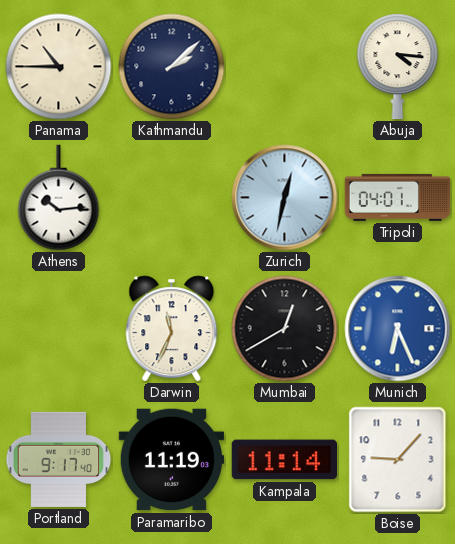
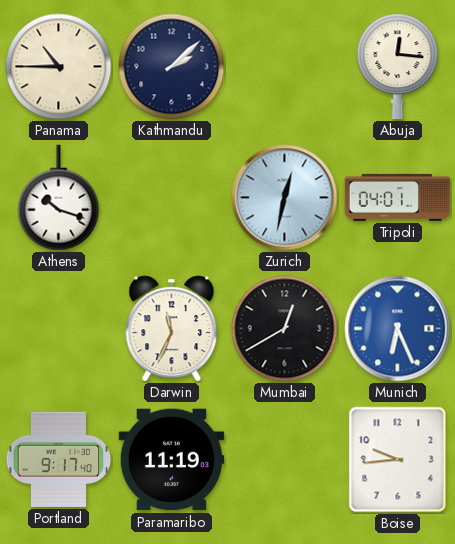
Abuja: 4:16 -> 12:16
Athens: 10:14 -> 10:18
Kampala: 11:14 -> none
Boise: 9:07 -> 9:44
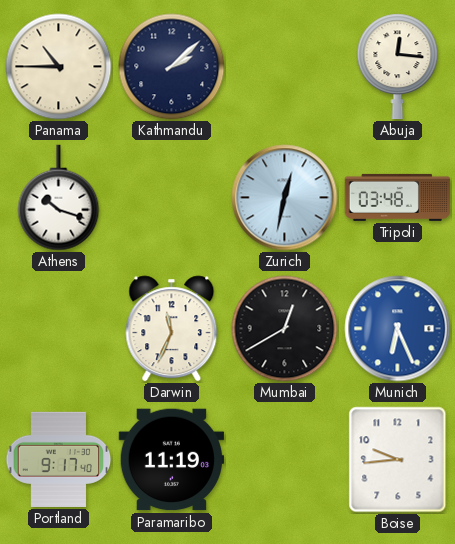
Tripoli: 04:01 -> 03:48
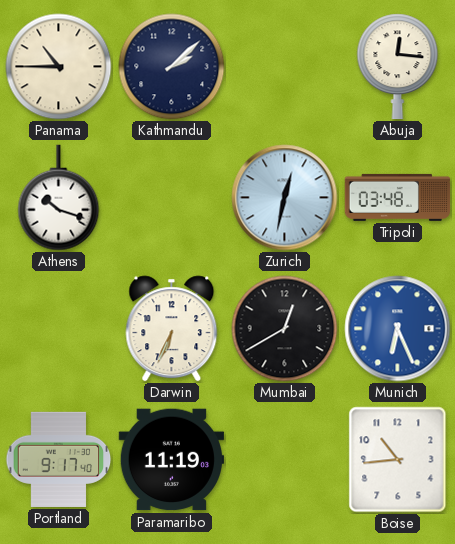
Darwin: 11:34 -> 6:34
Boise: 9:44 -> 10:44
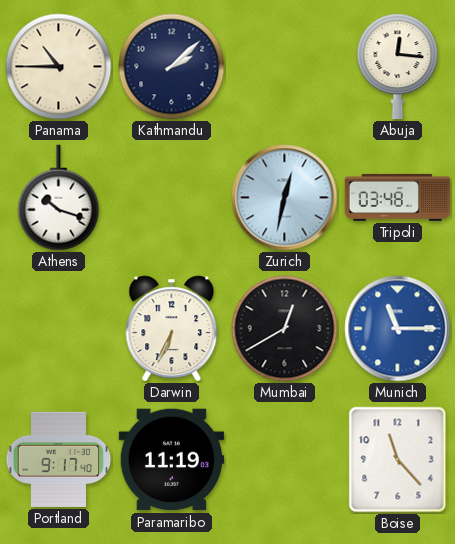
Munich: 6:26 -> 11:15
Boise: 10:44 -> 11:23
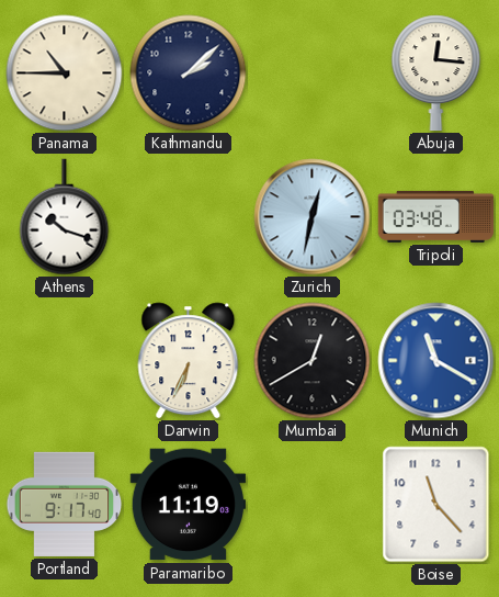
Munich: 11:15 -> 11:20
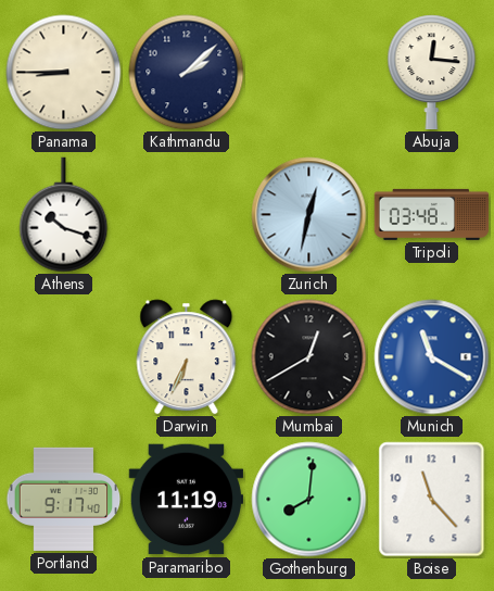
Panama: 10:45 -> 8:45
Gothenburg: none -> 8:01
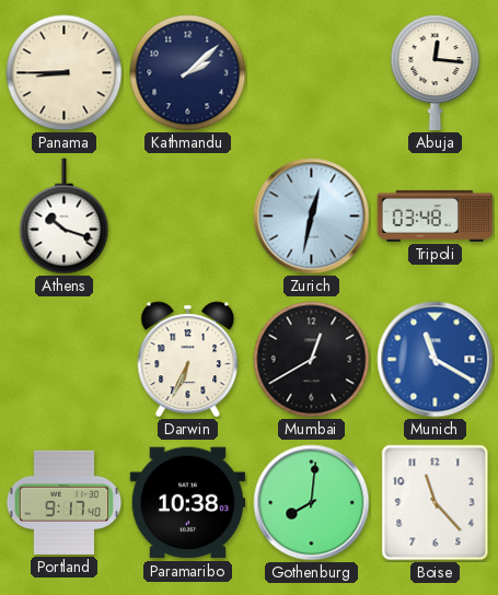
Paramaribo: 11:19 -> 10:38
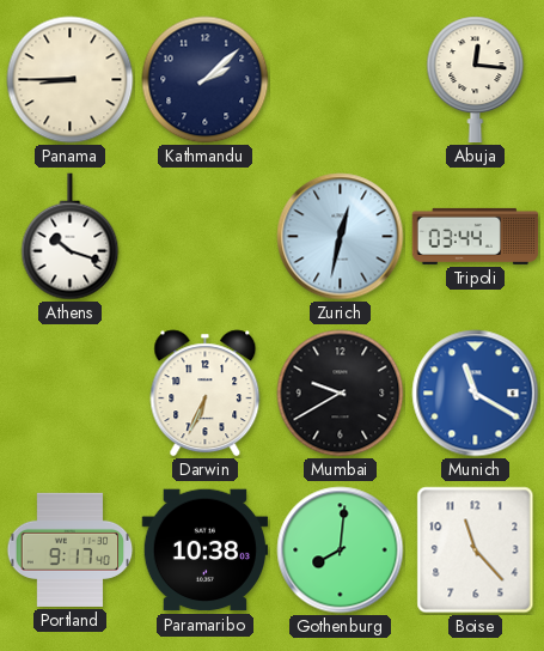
Tripoli: 03:48 -> 03:44
Mumbai: 12:40 -> 9:40
